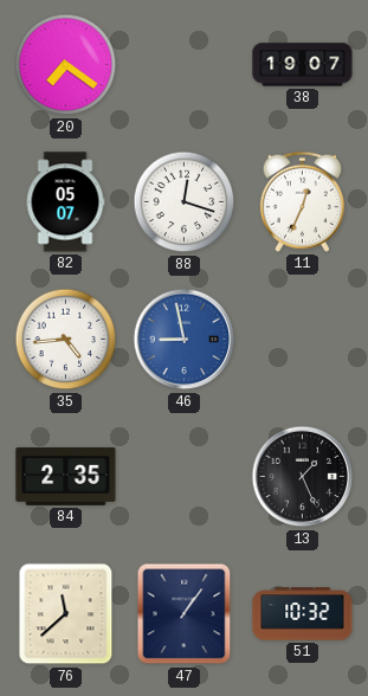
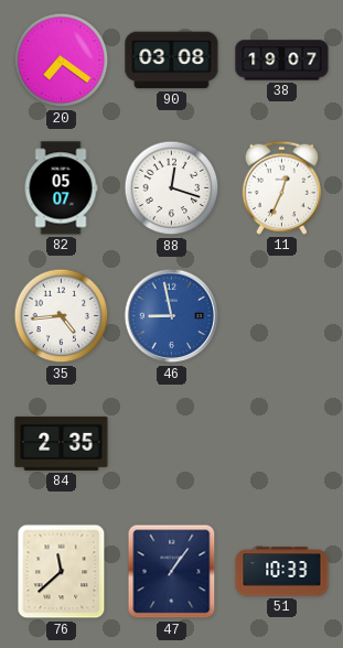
90: none -> 03:08
13: 1:26 -> none
51: 10:32 -> 10:33
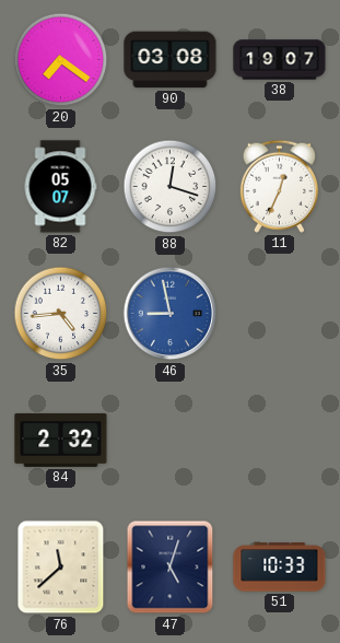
84: 2:35 -> 2:32
47: 1:06 -> 5:03
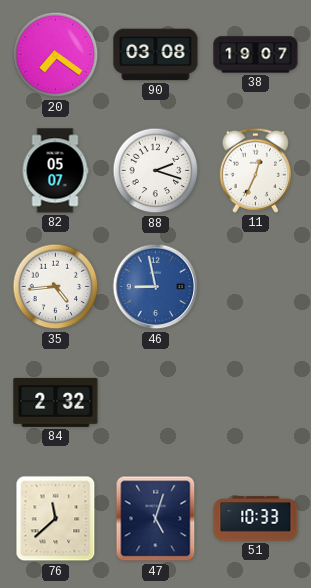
88: 12:18 -> 2:18
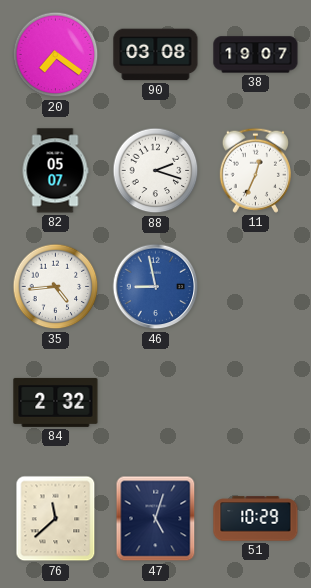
51: 10:33 -> 10:29
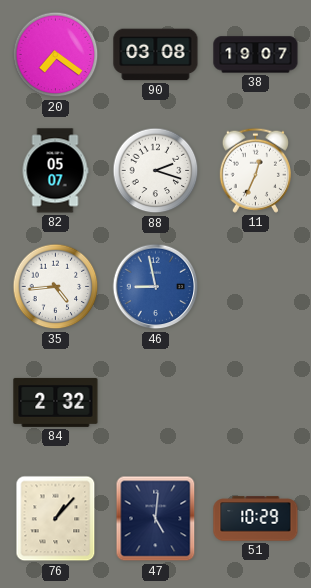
76: 11:38 -> 1:07
47: 5:03 -> 5:01
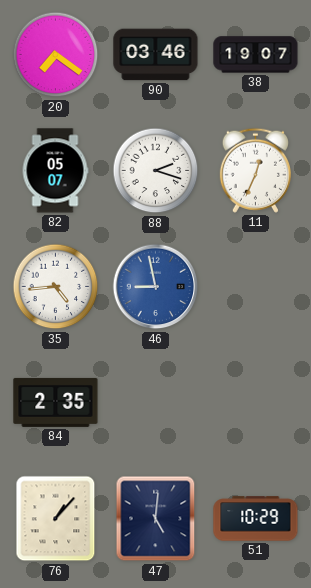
90: 03:08 -> 03:46
84: 2:32 -> 2:35
